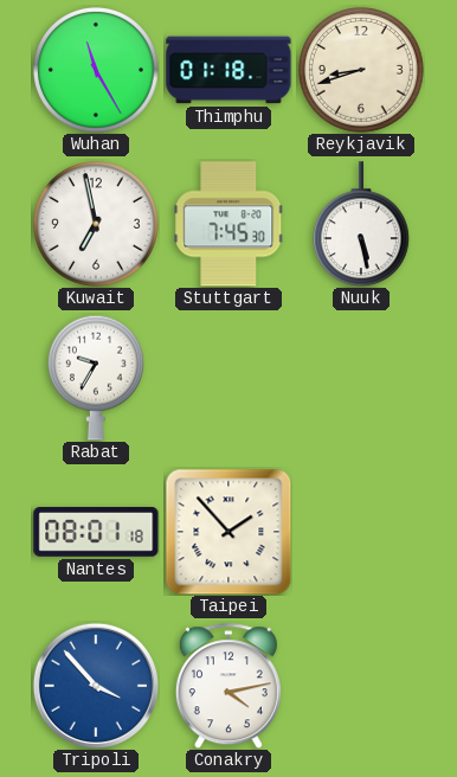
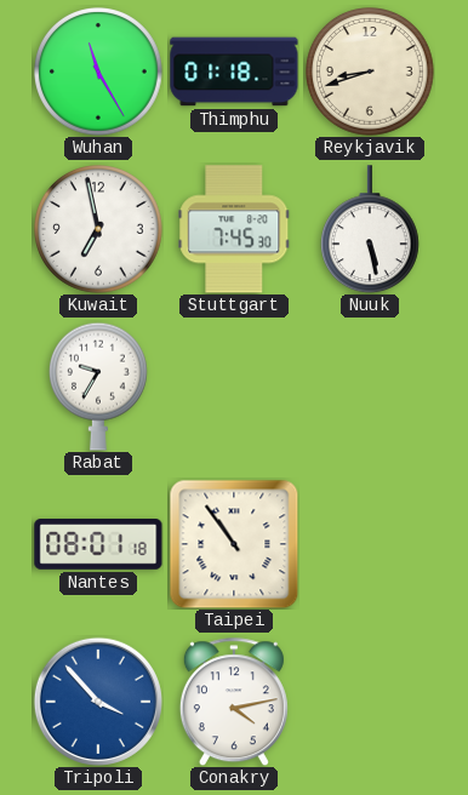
Taipei: 1:53 -> 10:54
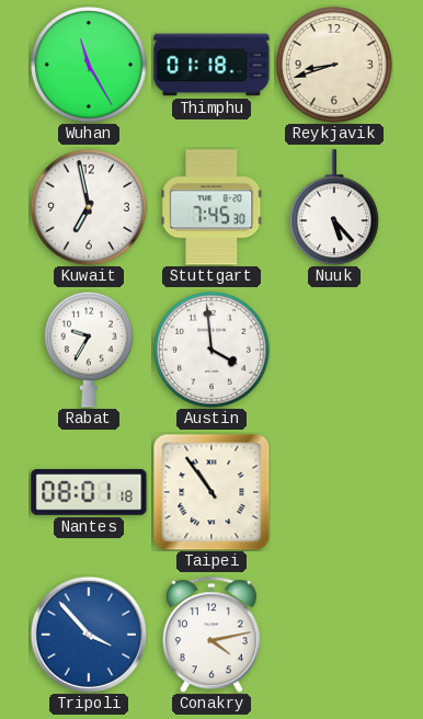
Nuuk: 5:28 -> 5:23
Austin: none -> 3:59
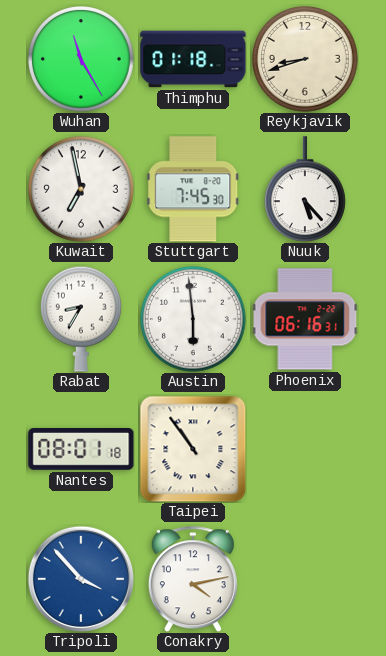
Rabat: 9:35 -> 8:35
Austin: 3:59 -> 5:59
Phoenix: none -> 06:16
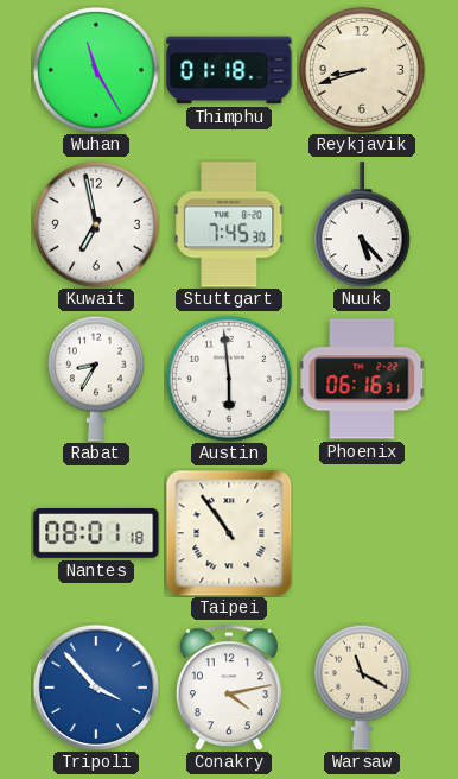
Warsaw: none -> 11:20
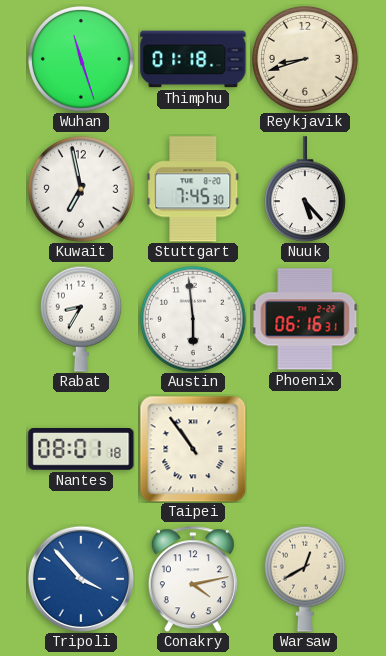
Wuhan: 11:25 -> 11:27
Warsaw: 11:20 -> 12:40
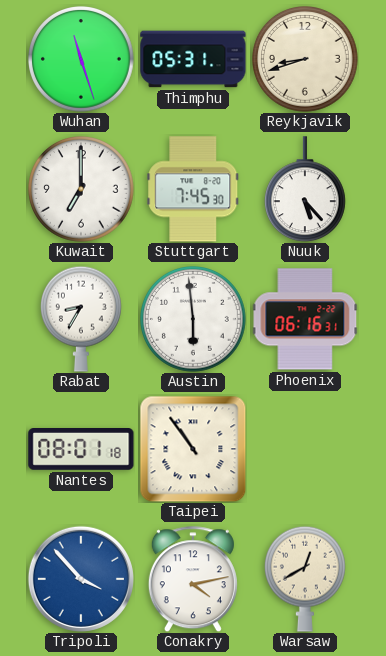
Thimphu: 01:18 -> 05:31
Kuwait: 6:58 -> 7:00
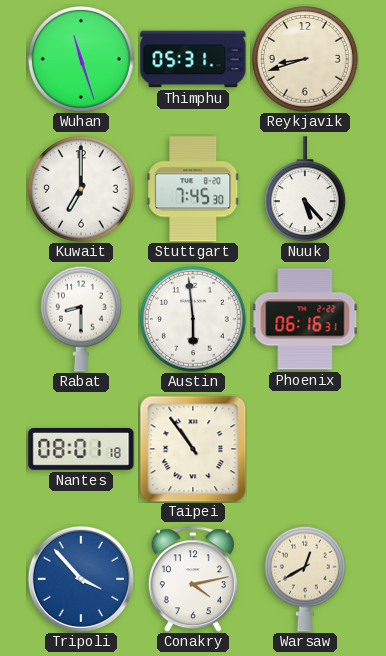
Rabat: 8:35 -> 8:30
